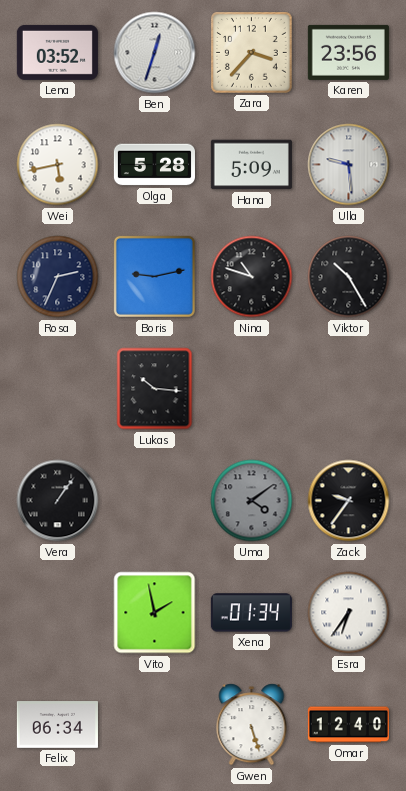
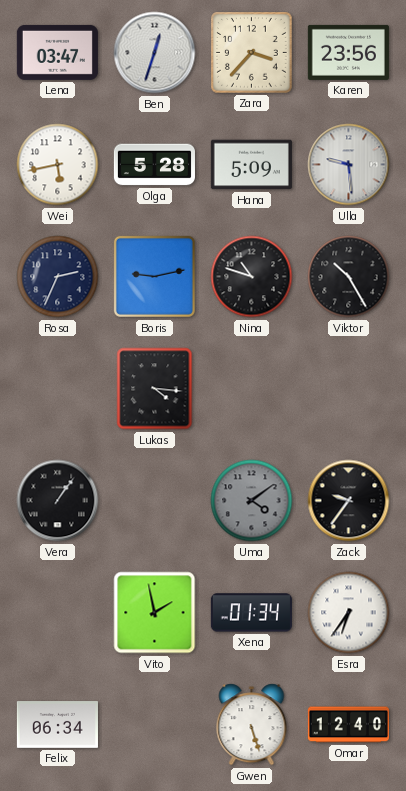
Lena: 03:52 -> 03:47
Lukas: 10:16 -> 4:16
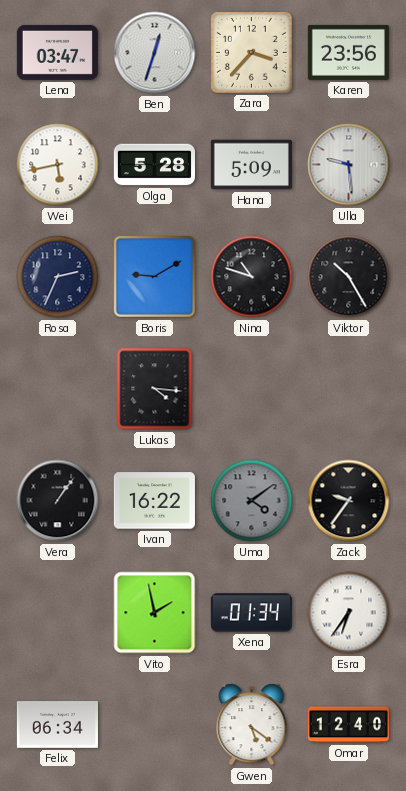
Boris: 9:13 -> 9:10
Ivan: none -> 16:22
Gwen: 5:27 -> 5:21
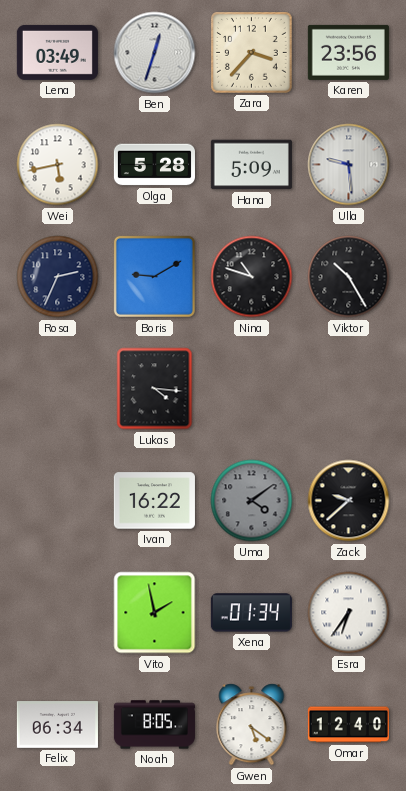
Lena: 03:47 -> 03:49
Vera: 1:06 -> none
Zack: 9:36 -> 9:38
Noah: none -> 8:05
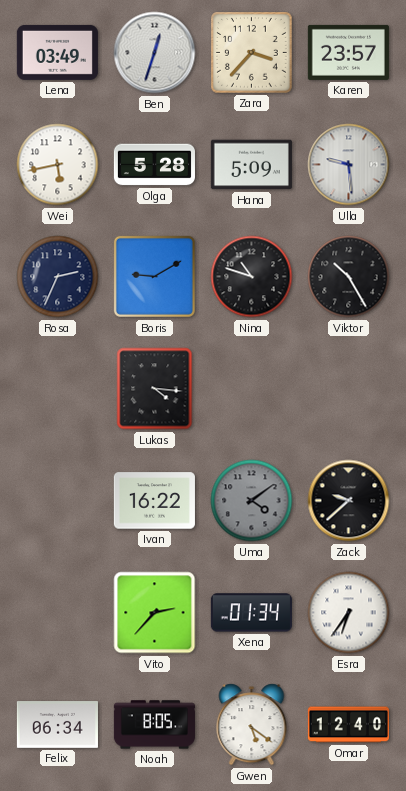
Karen: 23:56 -> 23:57
Vito: 1:58 -> 2:37
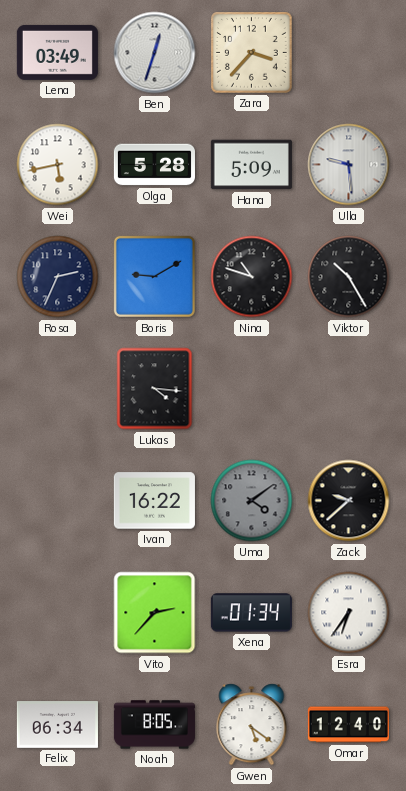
Karen: 23:57 -> none
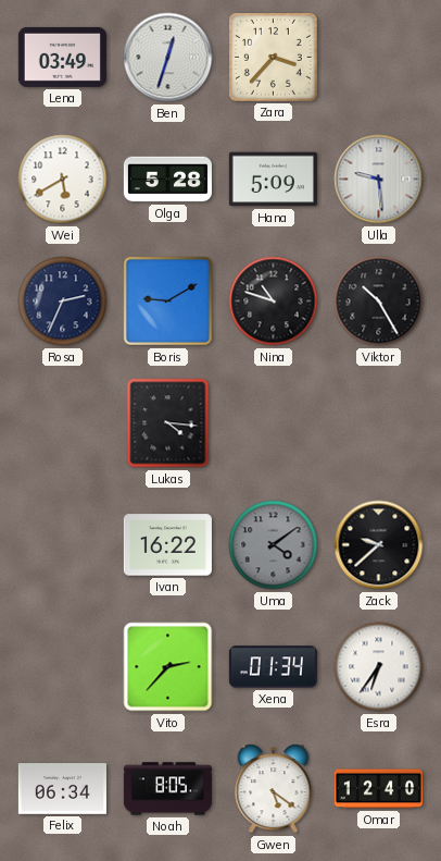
Wei: 5:43 -> 5:40
